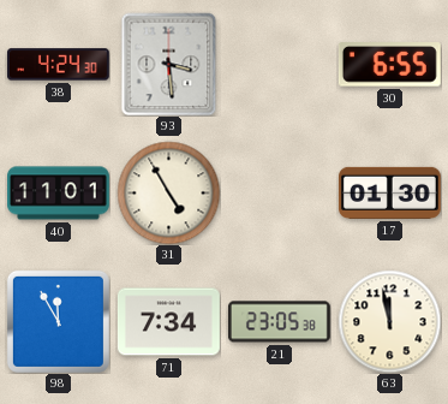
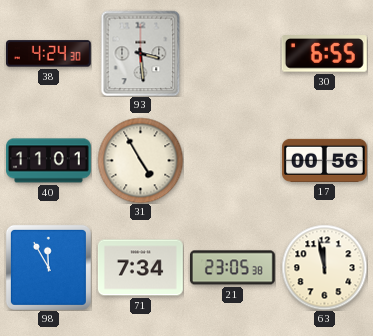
17: 01:30 -> 00:56
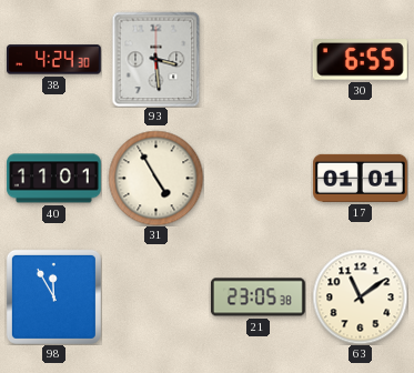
17: 00:56 -> 01:01
71: 7:34 -> none
63: 11:58 -> 11:09
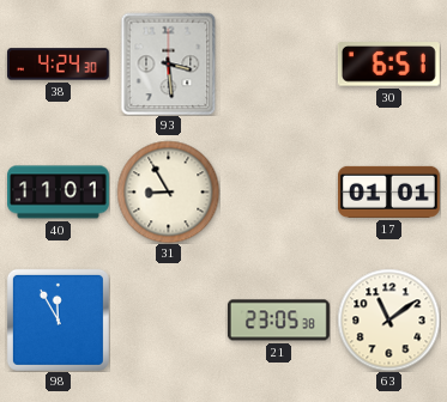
30: 6:55 -> 6:51
31: 4:55 -> 8:55
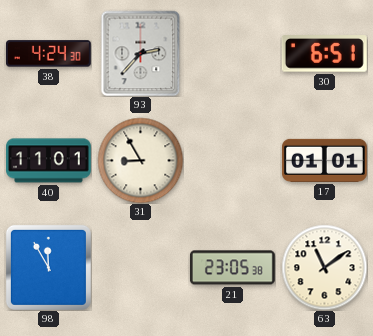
93: 3:29 -> 2:37
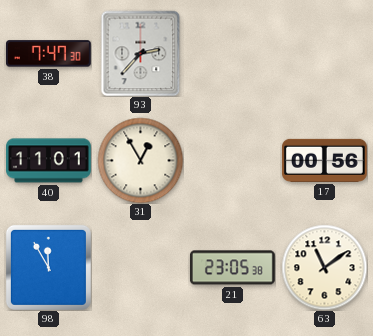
38: 4:24 -> 7:47
30: 6:51 -> none
31: 8:55 -> 12:55
17: 01:01 -> 00:56
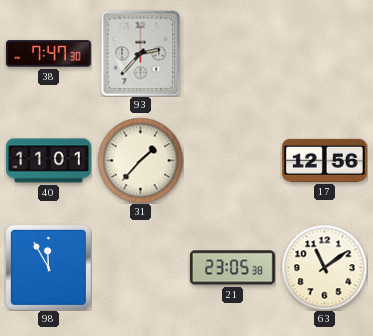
31: 12:55 -> 1:37
17: 00:56 -> 12:56
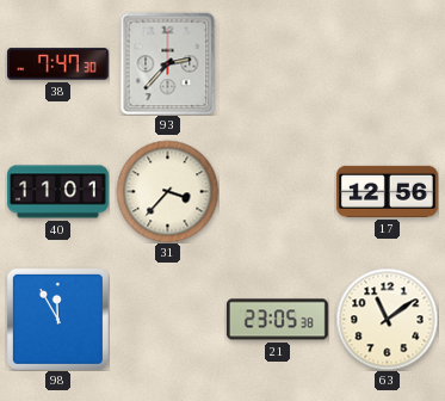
31: 1:37 -> 3:37
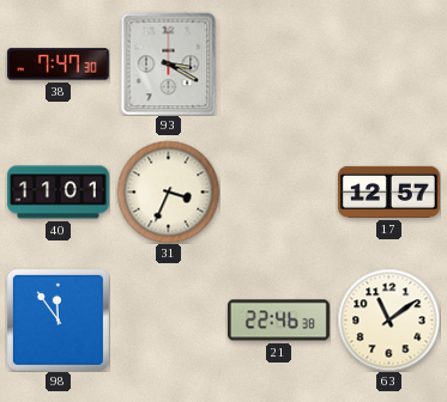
93: 2:37 -> 3:20
31: 3:37 -> 3:34
17: 12:56 -> 12:57
98: 11:55 -> 11:54
21: 23:05 -> 22:46
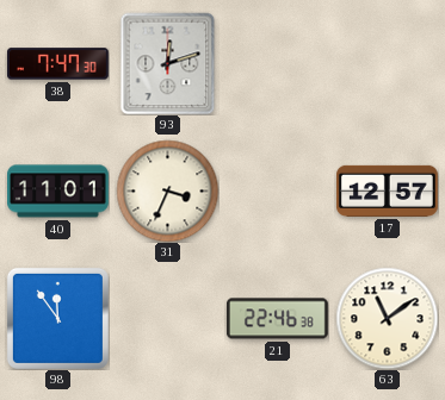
93: 3:20 -> 12:12
